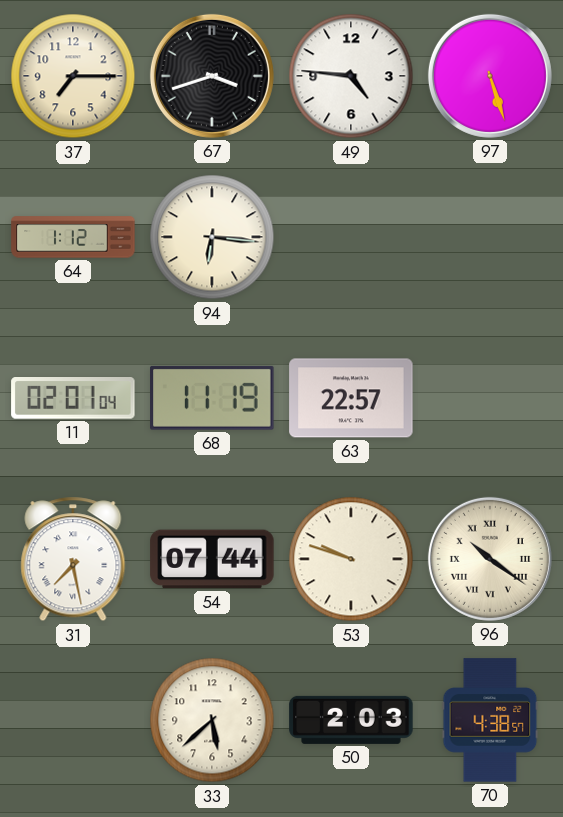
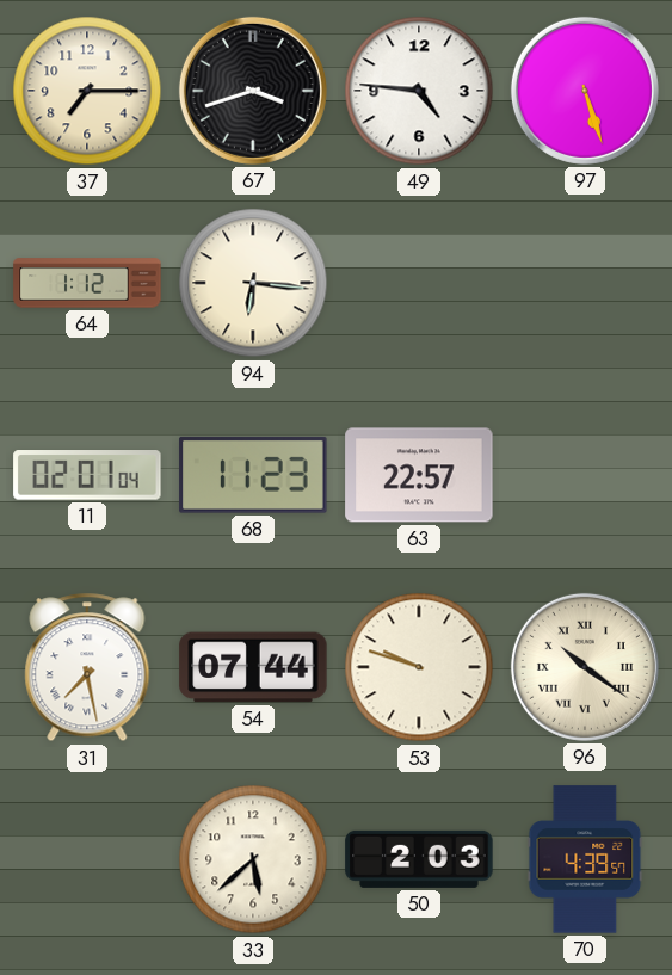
68: 11:19 -> 11:23
70: 4:38 -> 4:39
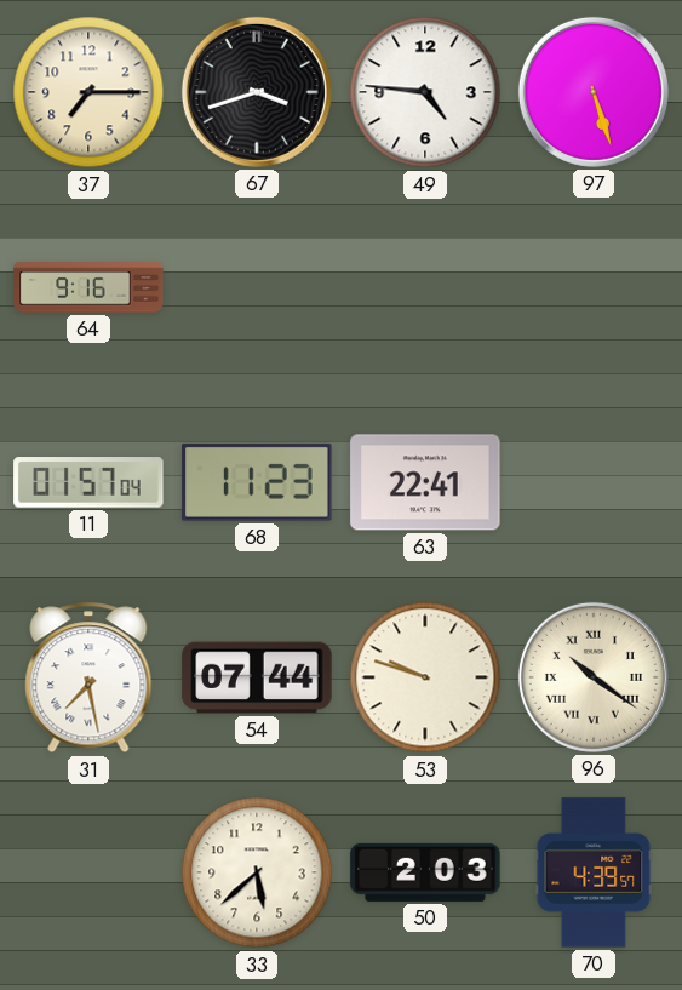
64: 1:12 -> 9:16
94: 6:16 -> none
11: 02:01 -> 01:57
63: 22:57 -> 22:41
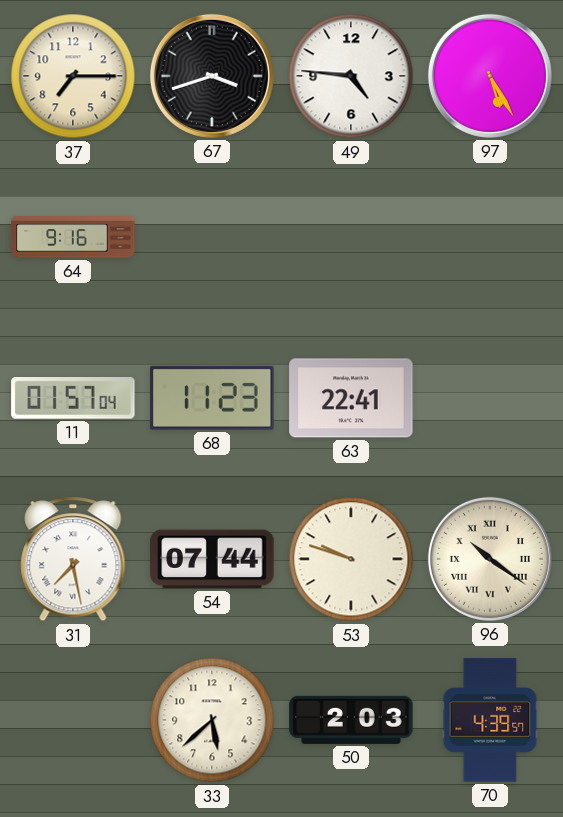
97: 5:27 -> 5:25
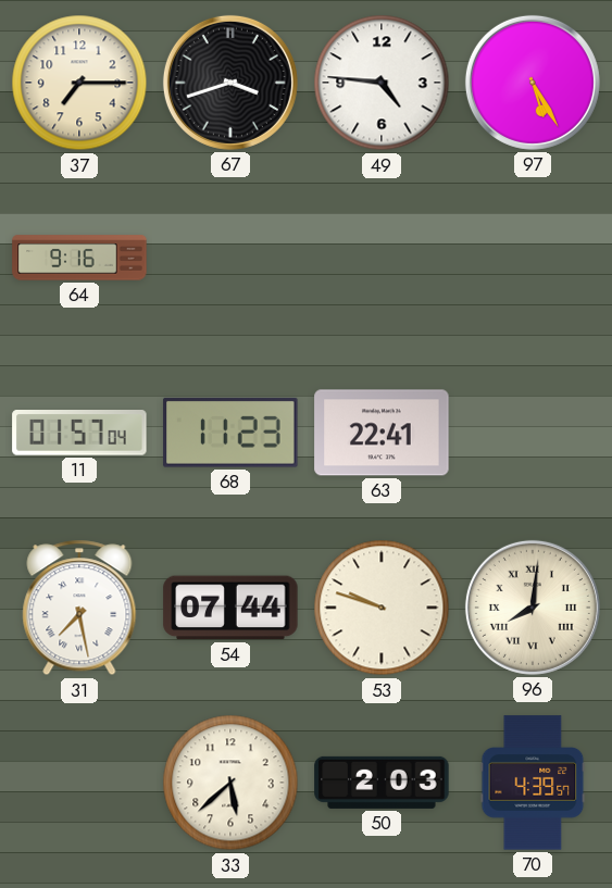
96: 10:21 -> 8:01
